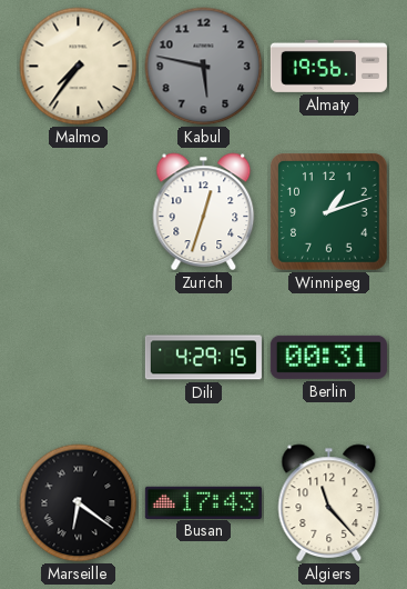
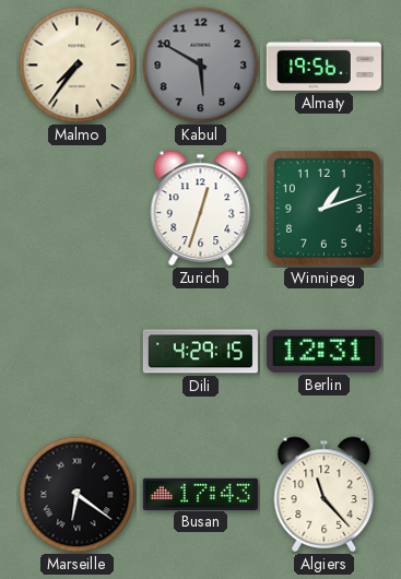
Kabul: 5:47 -> 5:50
Berlin: 00:31 -> 12:31
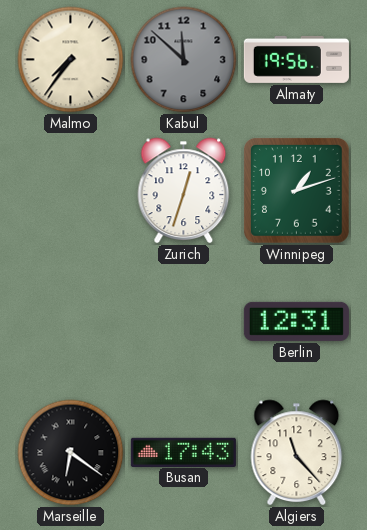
Kabul: 5:50 -> 11:52
Dili: 4:29 -> none
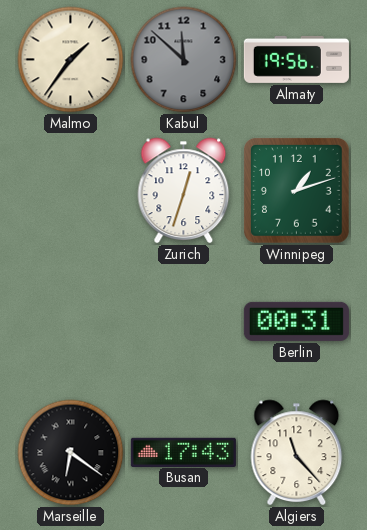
Malmo: 7:36 -> 1:36
Berlin: 12:31 -> 00:31
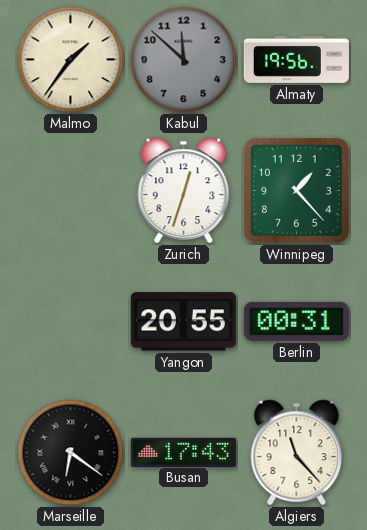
Winnipeg: 1:12 -> 1:23
Yangon: none -> 20:55
